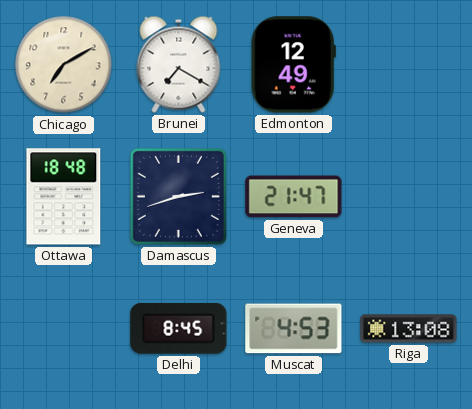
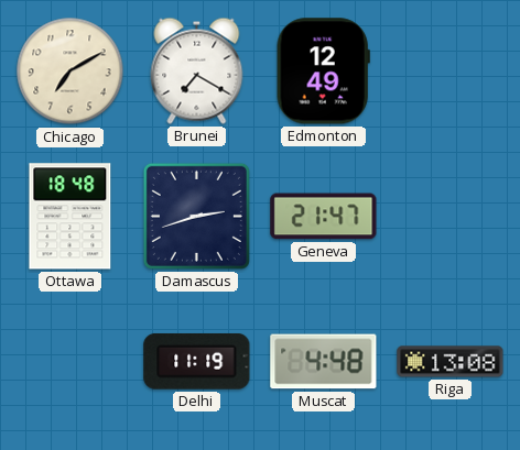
Delhi: 8:45 -> 11:19
Muscat: 4:53 -> 4:48
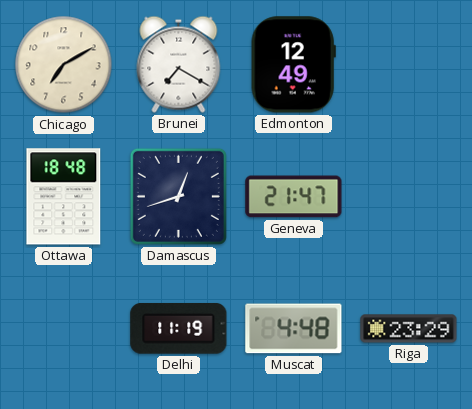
Damascus: 2:42 -> 12:42
Riga: 13:08 -> 23:29
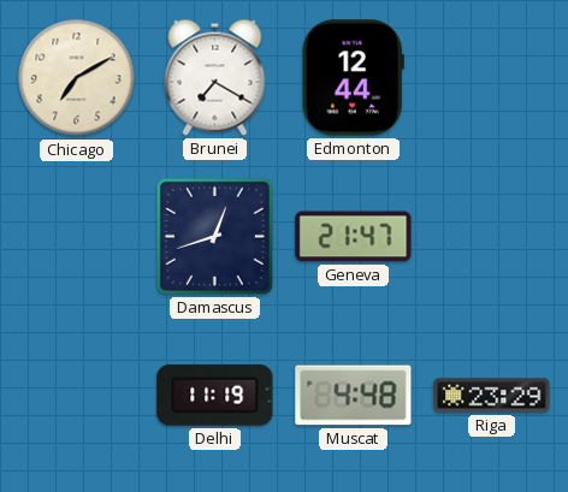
Edmonton: 12:49 -> 12:44
Ottawa: 18:48 -> none
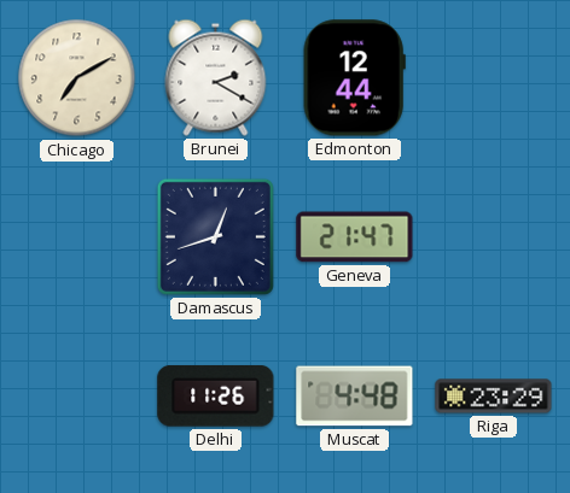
Brunei: 7:20 -> 2:20
Delhi: 11:19 -> 11:26
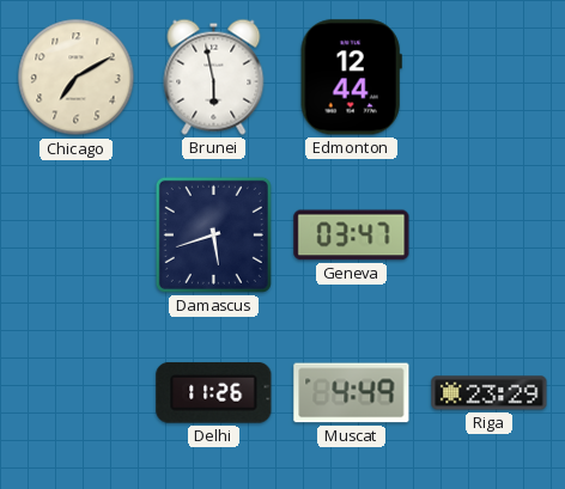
Brunei: 2:20 -> 5:58
Damascus: 12:42 -> 5:42
Geneva: 21:47 -> 03:47
Muscat: 4:48 -> 4:49
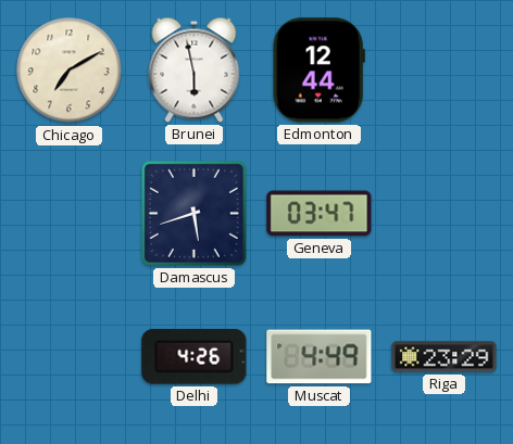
Delhi: 11:26 -> 4:26
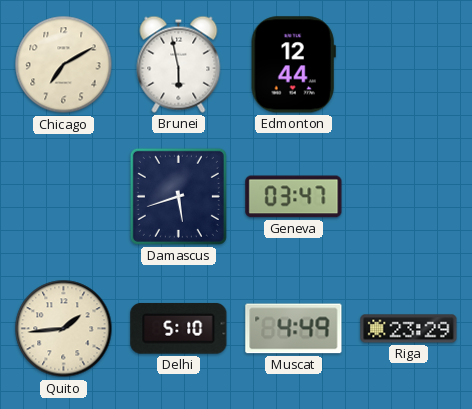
Quito: none -> 1:44
Delhi: 4:26 -> 5:10
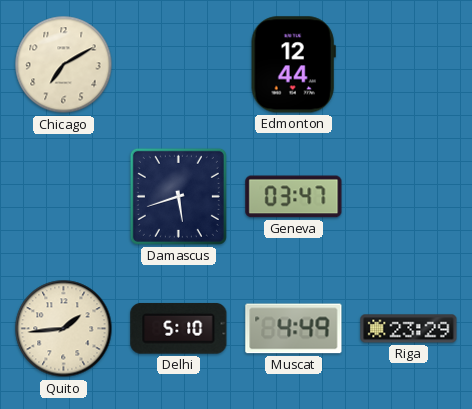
Brunei: 5:58 -> none
